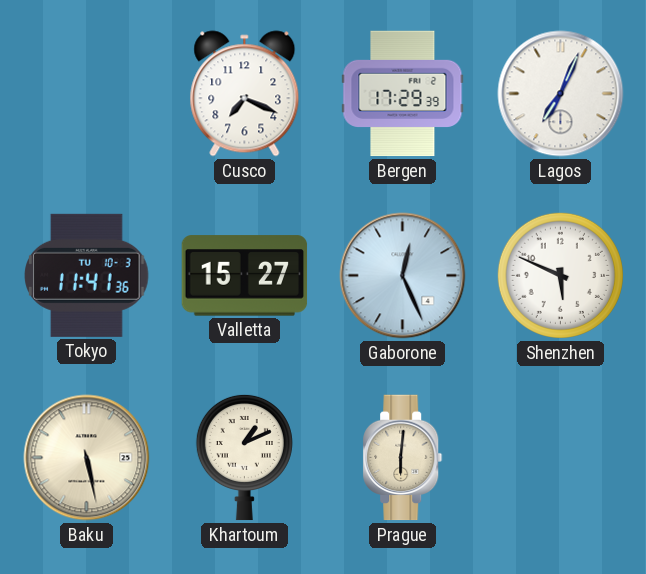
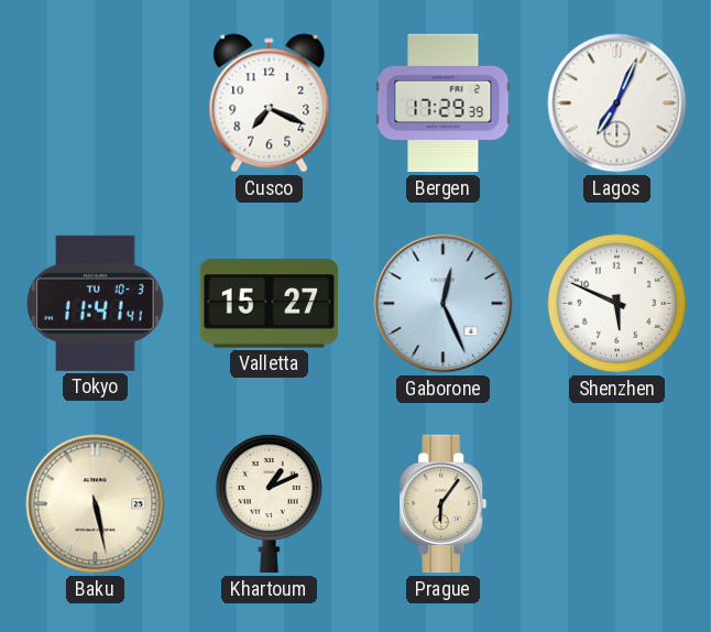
Tokyo: 11:41:36 -> 11:41:41
Prague: 6:01 -> 6:06
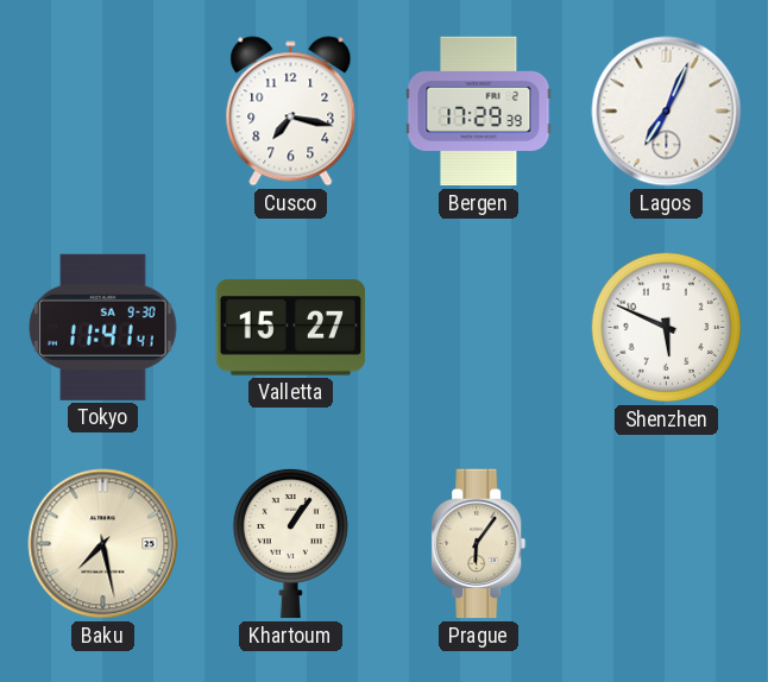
Cusco: 7:19 -> 7:17
Tokyo date: TU 10-3 -> SA 9-30
Gaborone: 12:26 -> none
Baku: 5:28 -> 7:28
Khartoum: 1:11 -> 1:06
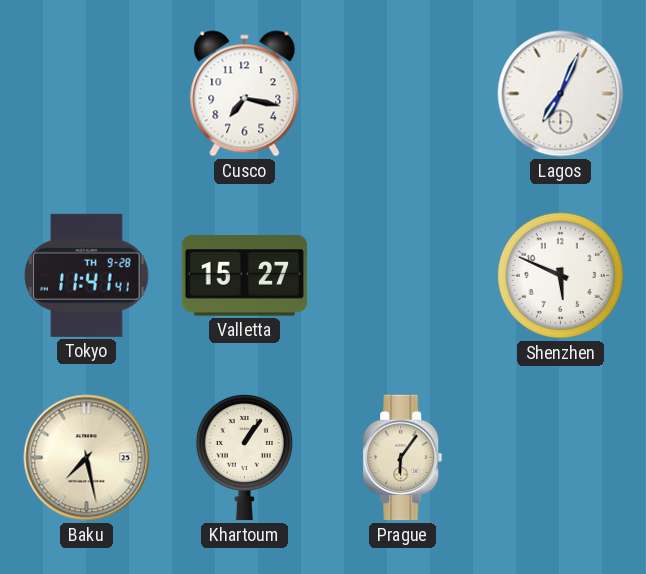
Bergen: 17:29 -> none
Tokyo date: SA 9-30 -> TH 9-28
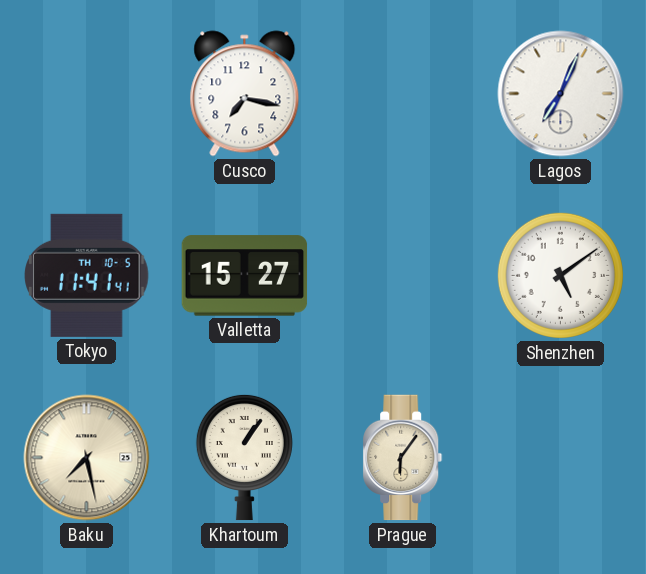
Tokyo date: TH 9-28 -> TH 10-5
Shenzhen: 5:49 -> 5:09
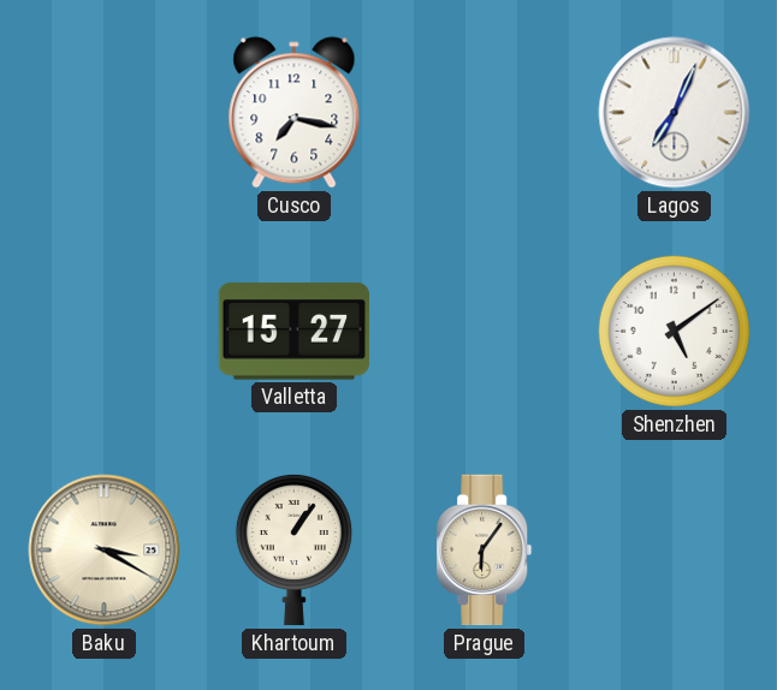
Tokyo: 11:41 -> none
Baku: 7:28 -> 3:20
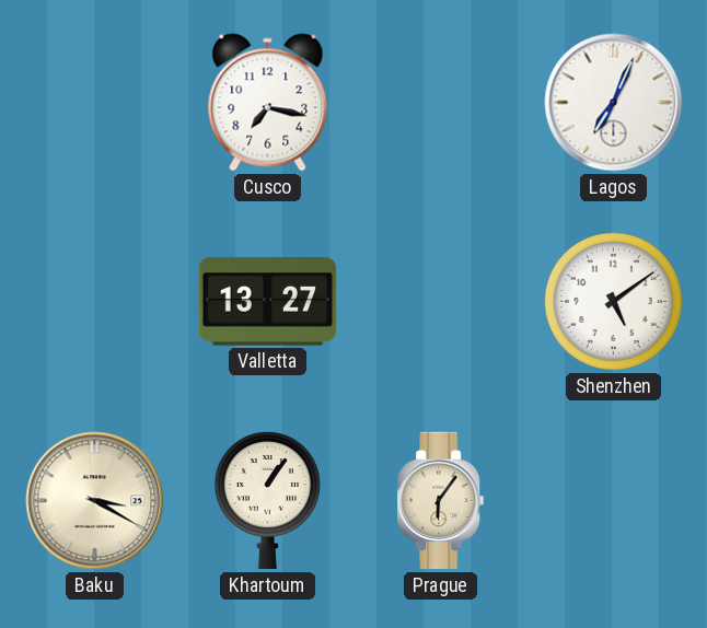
Valletta: 15:27 -> 13:27
